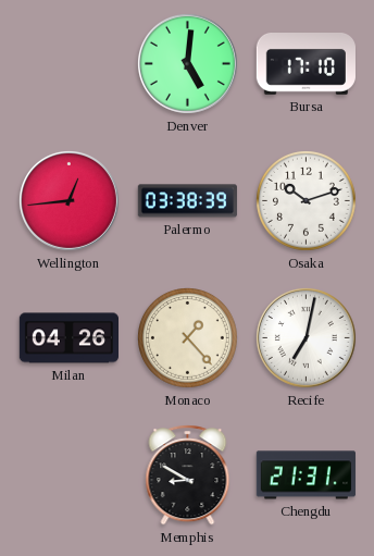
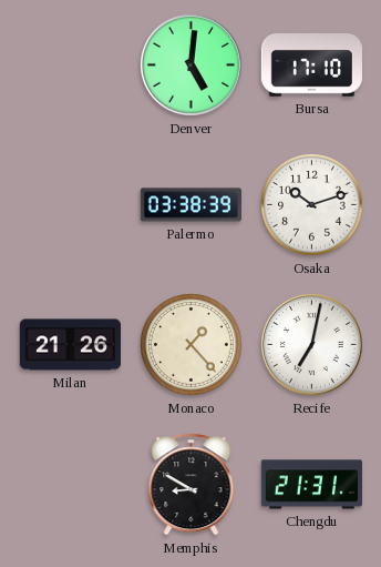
Wellington: 12:44 -> none
Milan: 04:26 -> 21:26
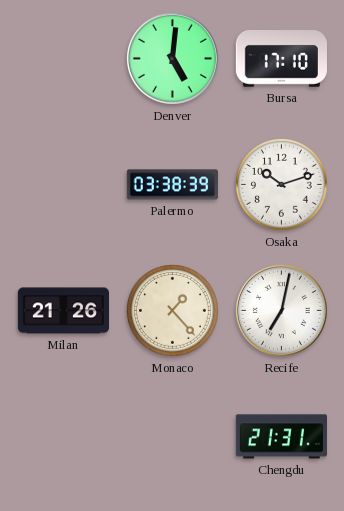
Memphis: 8:50 -> none
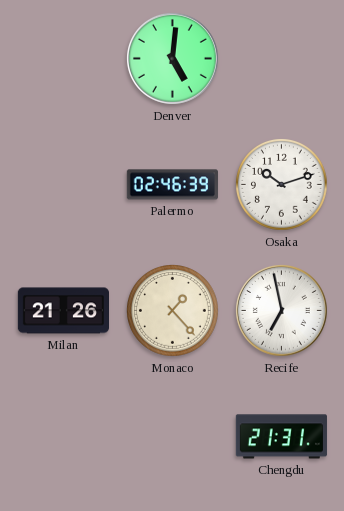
Bursa: 17:10 -> none
Palermo: 03:38 -> 02:46
Recife: 7:02 -> 6:58
